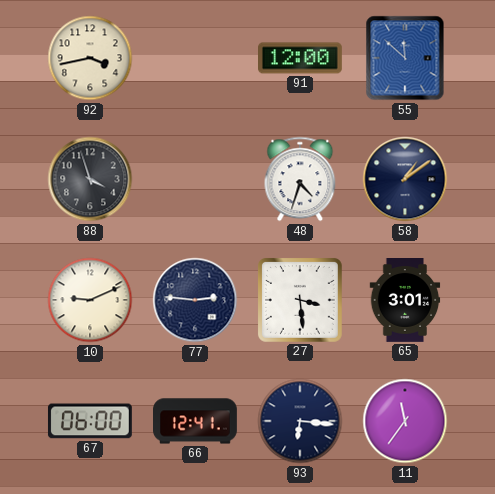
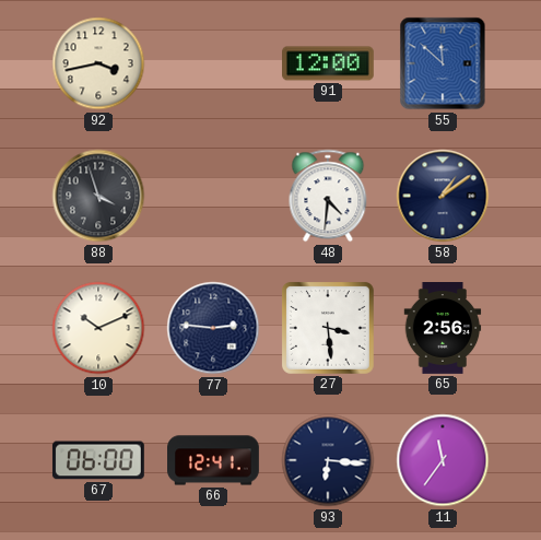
48: 4:33 -> 4:31
10: 9:11 -> 10:11
65: 3:01 -> 2:56
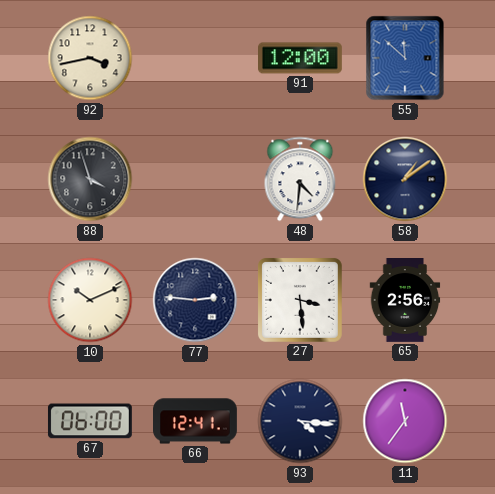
93: 6:16 -> 4:16
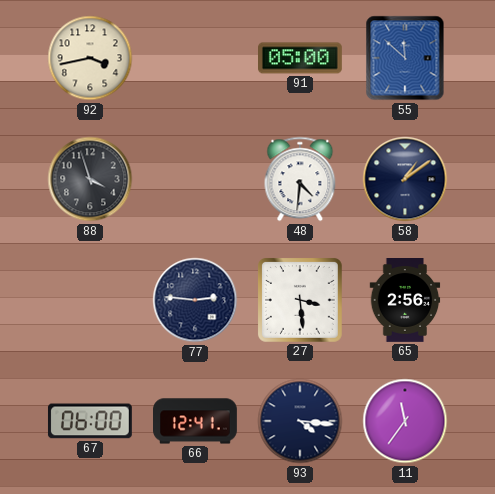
91: 12:00 -> 05:00
10: 10:11 -> none
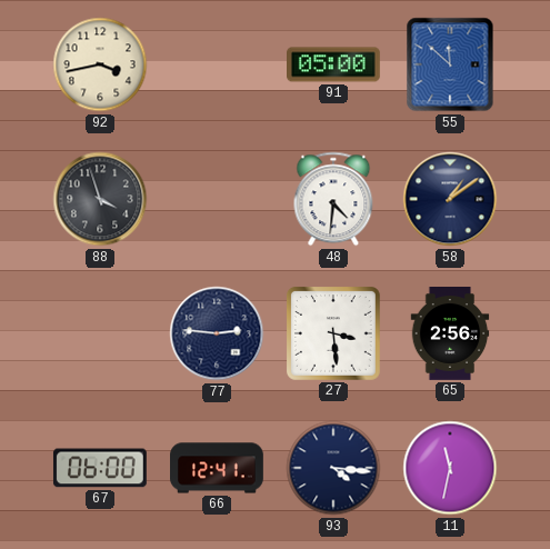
11: 11:36 -> 11:32
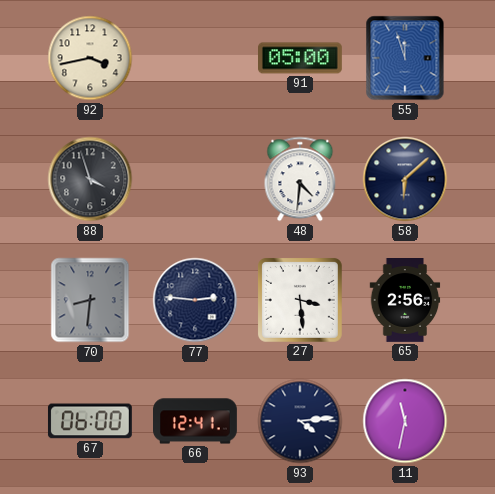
55: 11:52 -> 11:57
58: 1:09 -> 6:08
70: none -> 8:31
93: 4:16 -> 4:14
